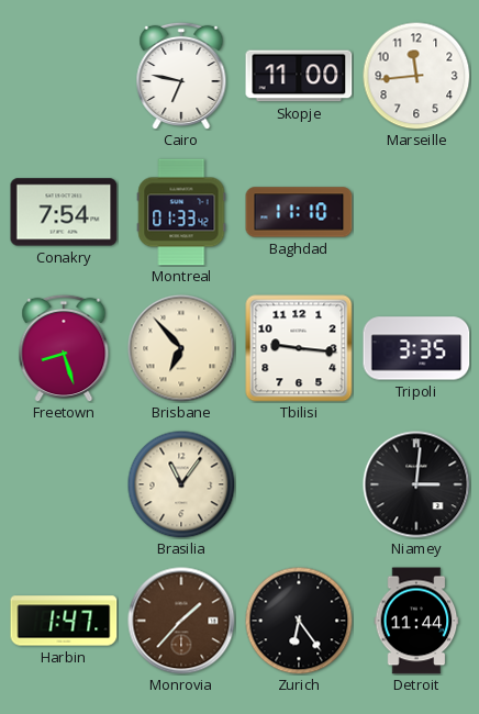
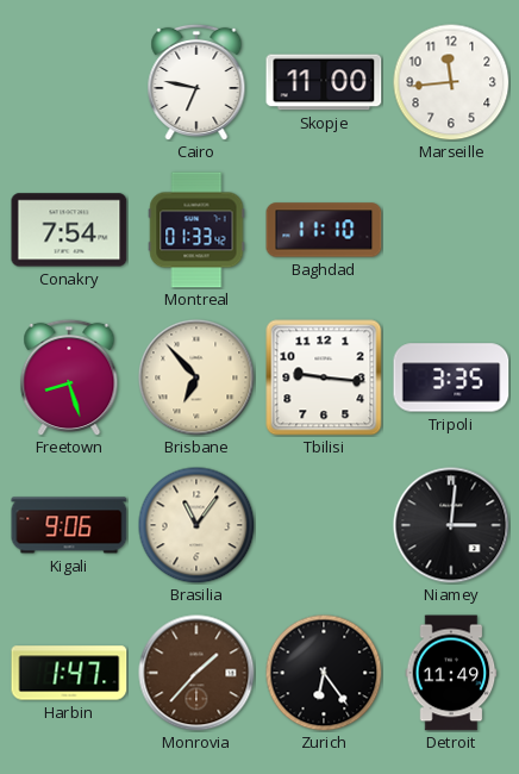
Kigali: none -> 9:06
Detroit: 11:44 -> 11:49
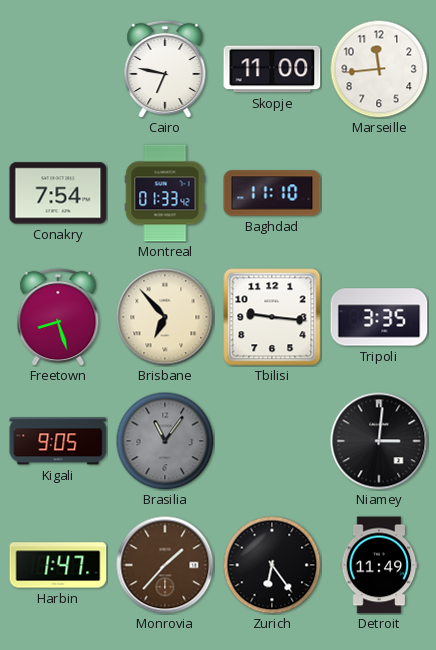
Kigali: 9:06 -> 9:05
Brasilia dial: cream -> grey
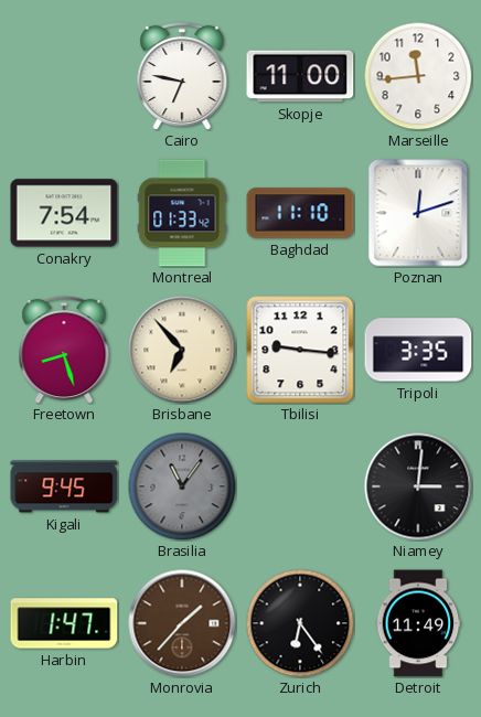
Poznan: none -> 12:12
Kigali: 9:05 -> 9:45
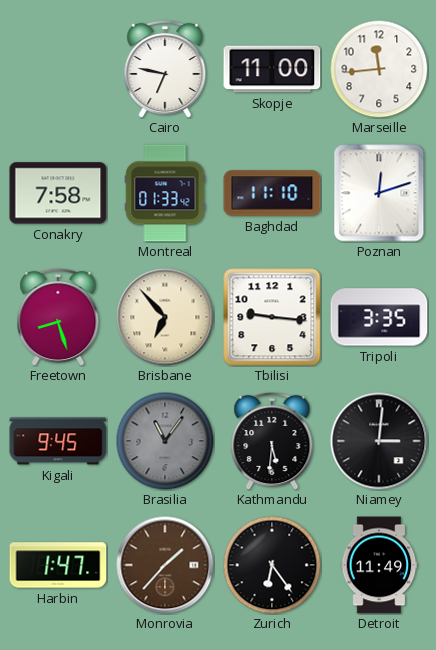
Conakry: 7:54 -> 7:58
Kathmandu: none -> 5:31
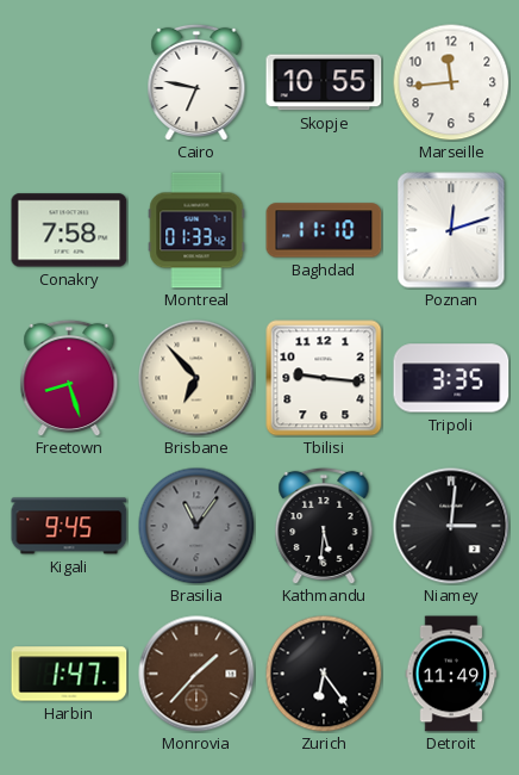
Skopje: 11:00 -> 10:55
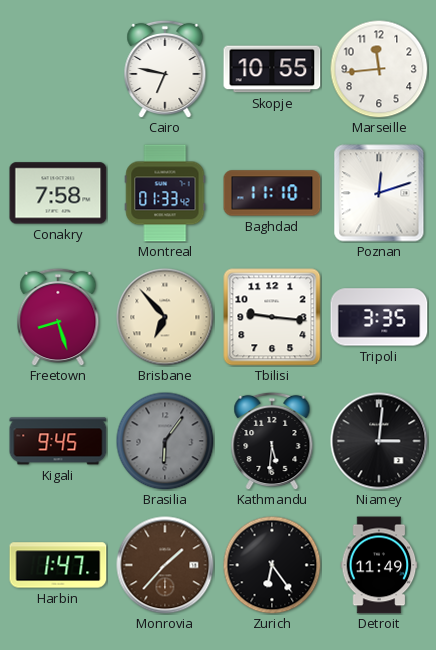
Brasilia: 11:06 -> 6:06
